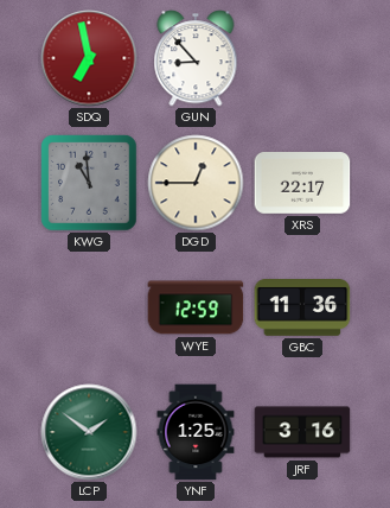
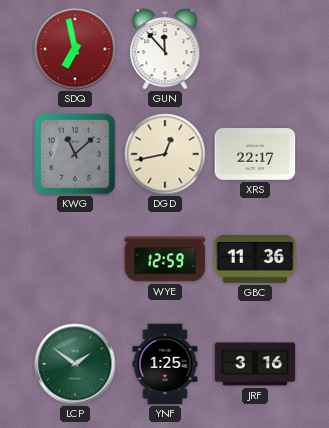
GUN: 8:53 -> 11:53
KWG: 10:59 -> 11:08
DGD: 12:45 -> 12:43
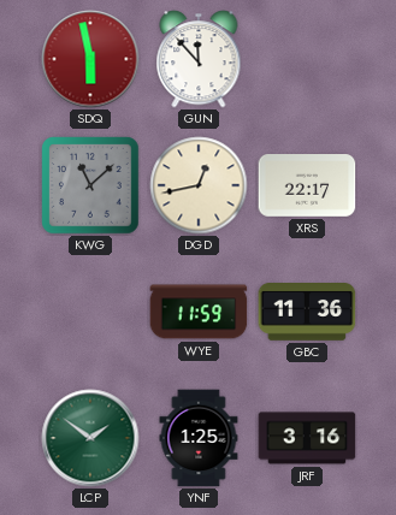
SDQ: 6:58 -> 5:58
WYE: 12:59 -> 11:59
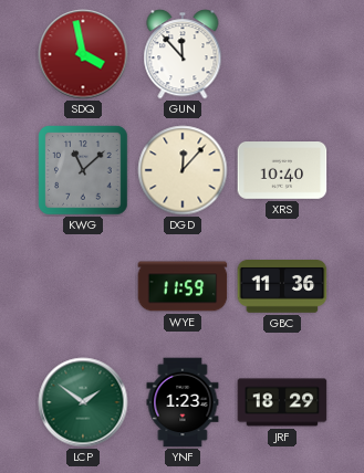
SDQ: 5:58 -> 3:58
DGD: 12:43 -> 12:07
XRS: 22:17 -> 10:40
YNF: 1:25 -> 1:23
JRF: 3:16 -> 18:29
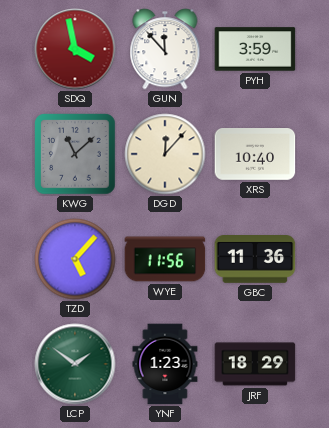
PYH: none -> 3:59
TZD: none -> 5:07
WYE: 11:59 -> 11:56
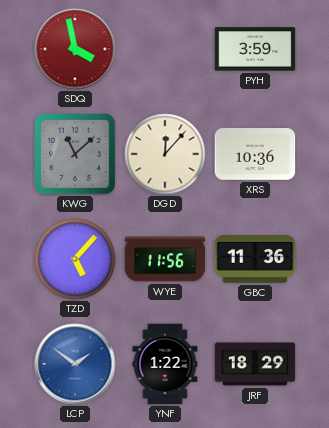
GUN: 11:53 -> none
XRS: 10:40 -> 10:36
LCP dial: green -> blue
YNF: 1:23 -> 1:22
